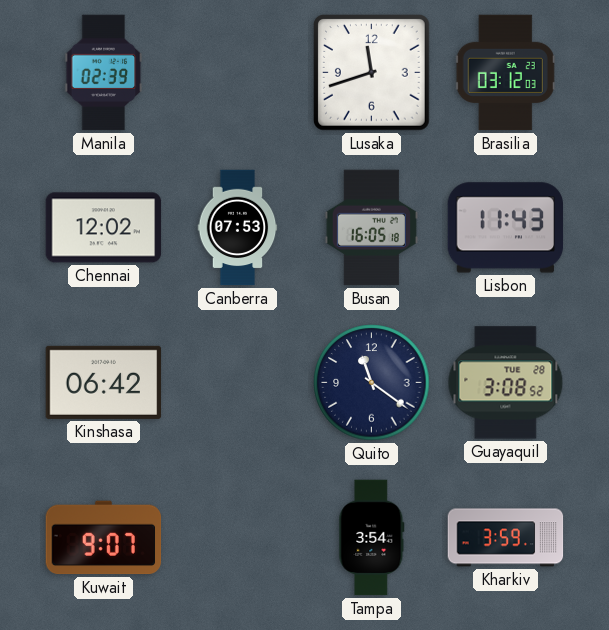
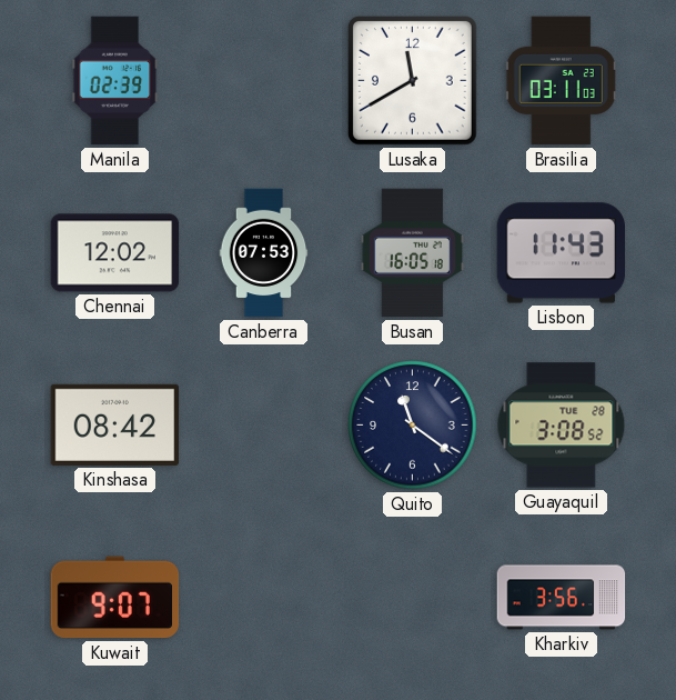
Lusaka: 11:42 -> 11:40
Brasilia: 03:12 -> 03:11
Kinshasa: 06:42 -> 08:42
Tampa: 3:54 -> none
Kharkiv: 3:59 -> 3:56
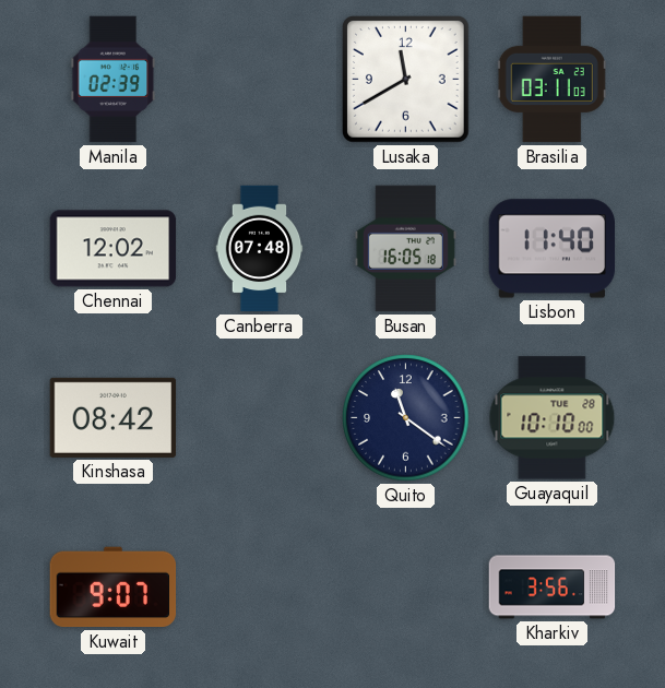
Canberra: 07:53 -> 07:48
Lisbon: 11:43 -> 11:40
Guayaquil: 3:08 -> 10:10
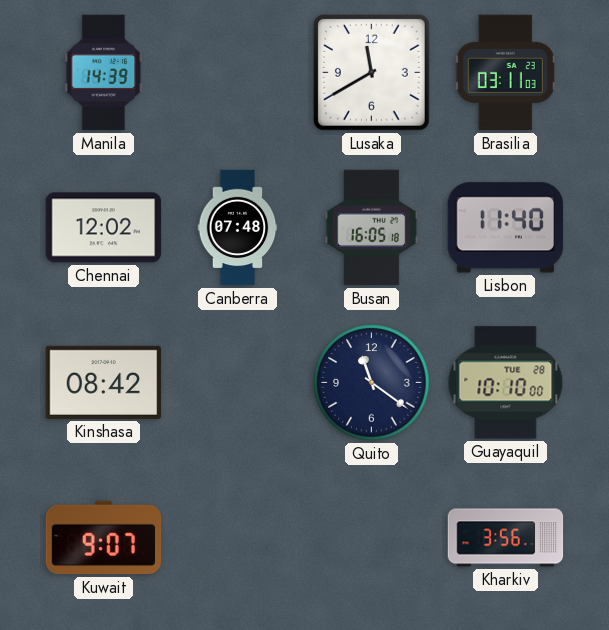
Manila: 02:39 -> 14:39
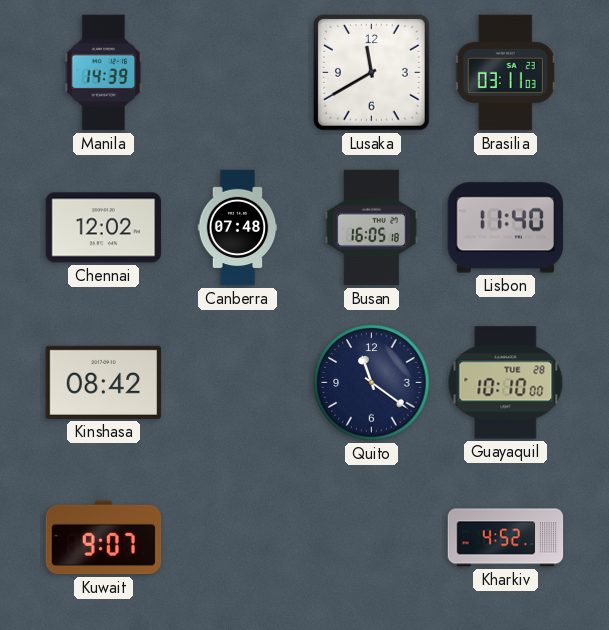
Kharkiv: 3:56 -> 4:52
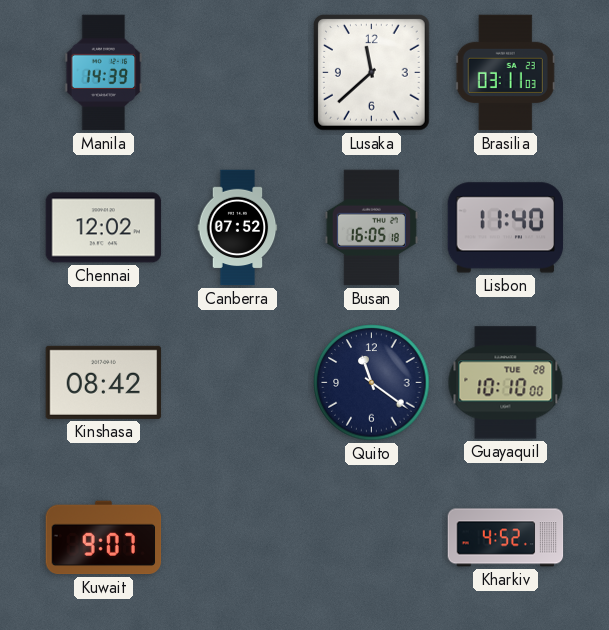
Lusaka: 11:40 -> 11:38
Canberra: 07:48 -> 07:52
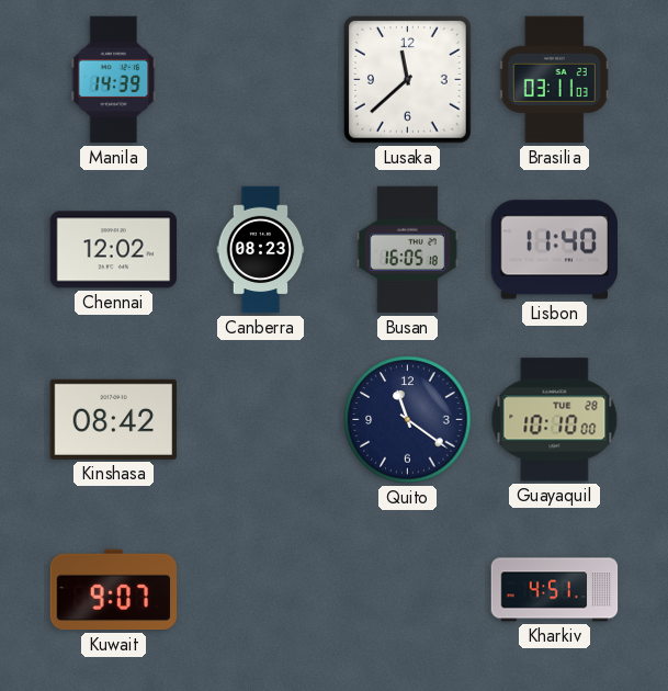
Canberra: 07:52 -> 08:23
Kharkiv: 4:52 -> 4:51
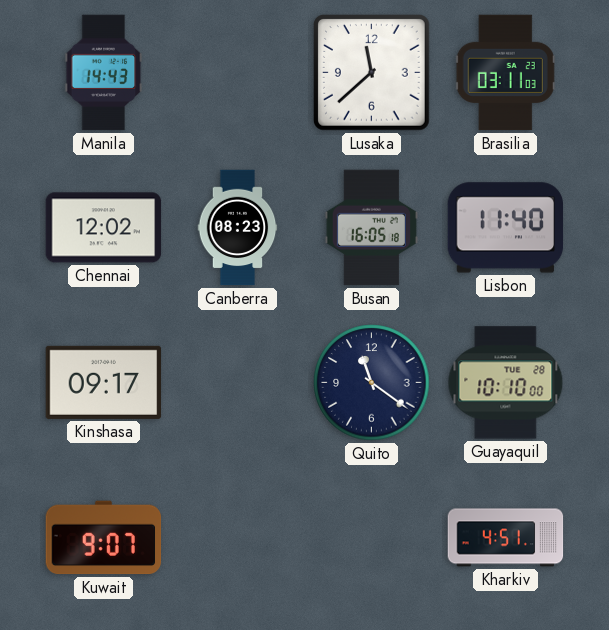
Manila: 14:39 -> 14:43
Kinshasa: 08:42 -> 09:17
